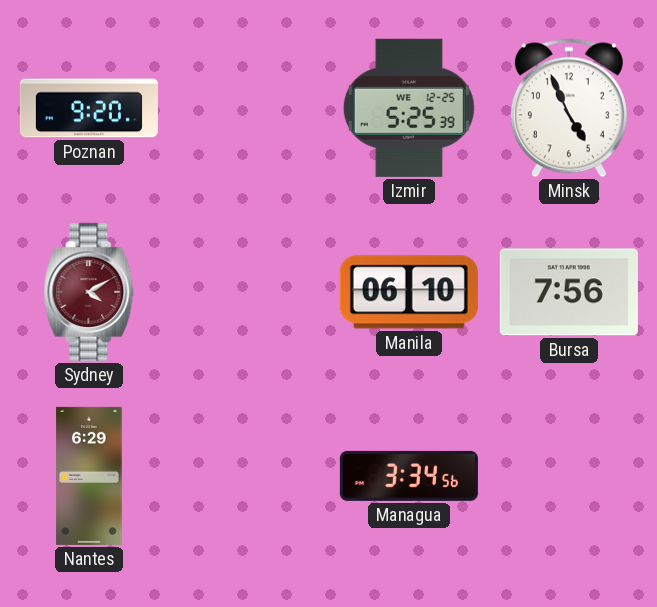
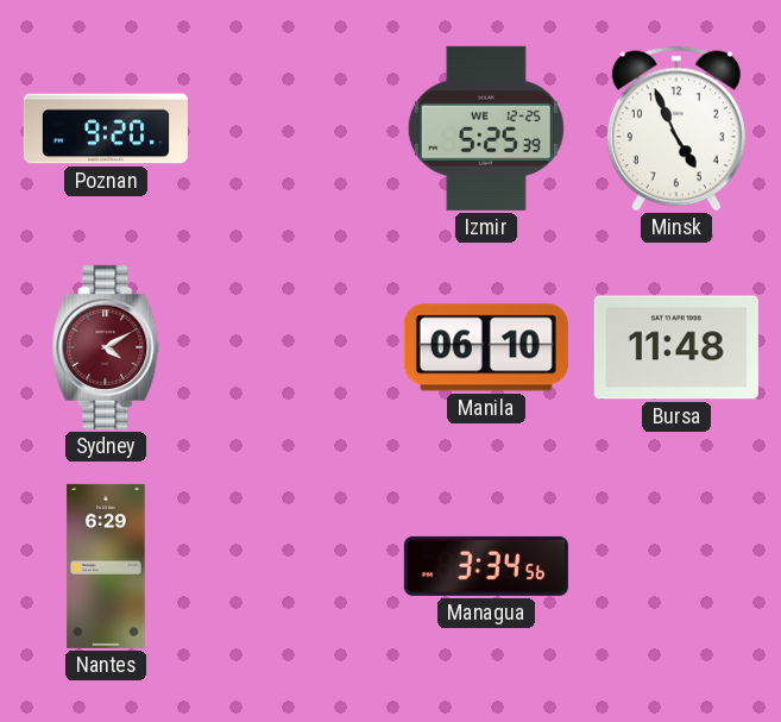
Bursa: 7:56 -> 11:48
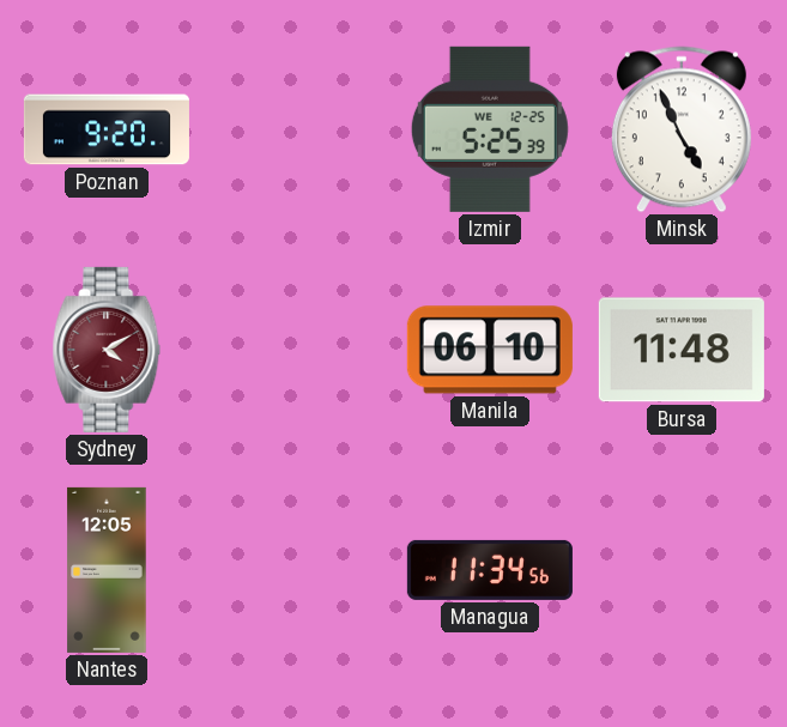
Nantes: 6:29 -> 12:05
Managua: 3:34 -> 11:34
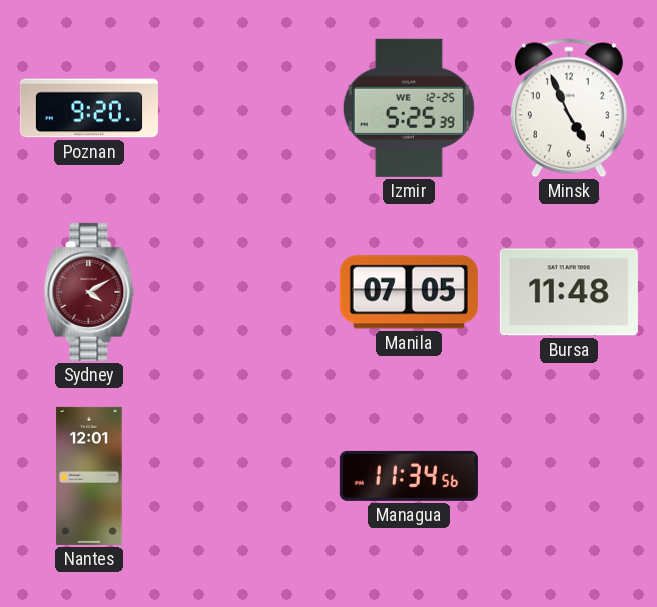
Manila: 06:10 -> 07:05
Nantes: 12:05 -> 12:01
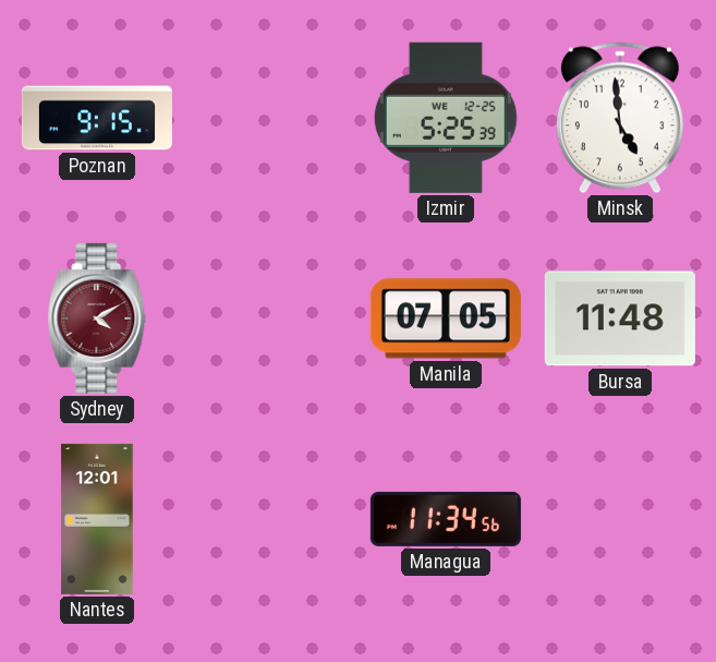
Poznan: 9:20 -> 9:15
Minsk: 4:56 -> 4:59
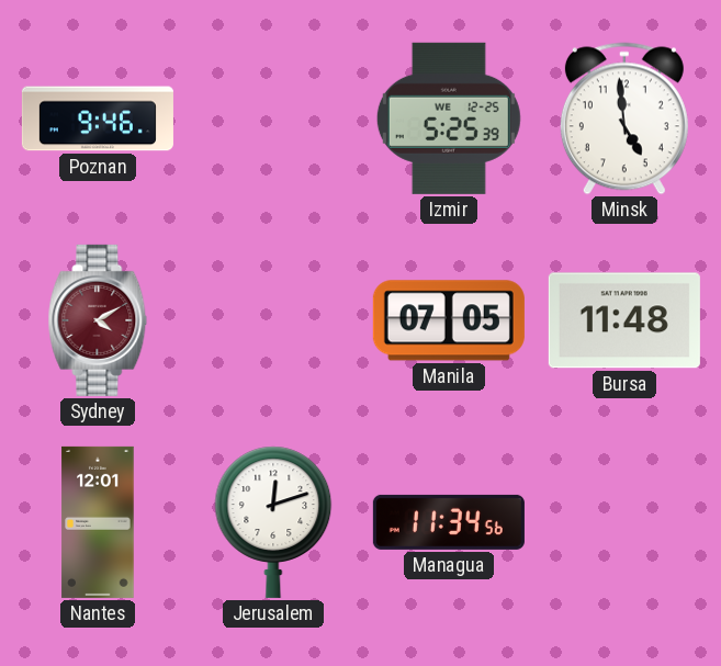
Poznan: 9:15 -> 9:46
Jerusalem: none -> 12:12
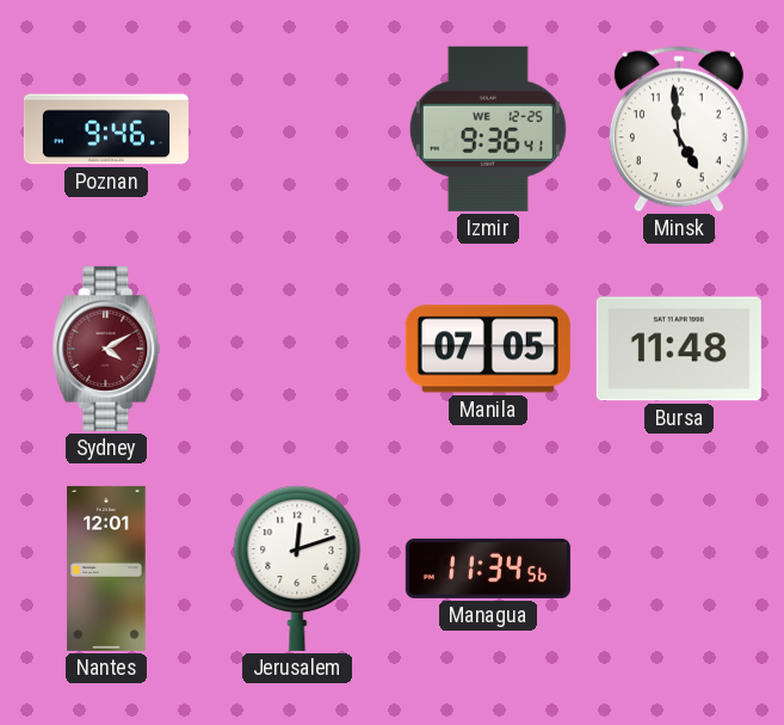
Izmir: 5:25 -> 9:36
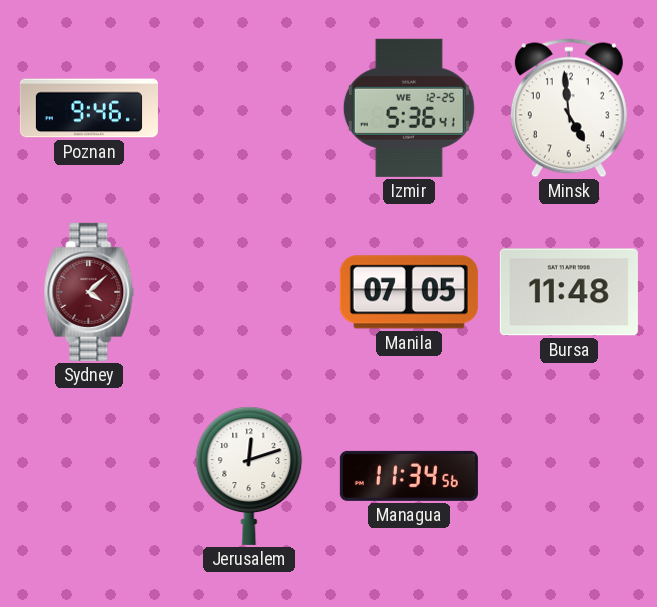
Izmir: 9:36 -> 5:36
Sydney: 4:10 -> 4:08
Nantes: 12:01 -> none
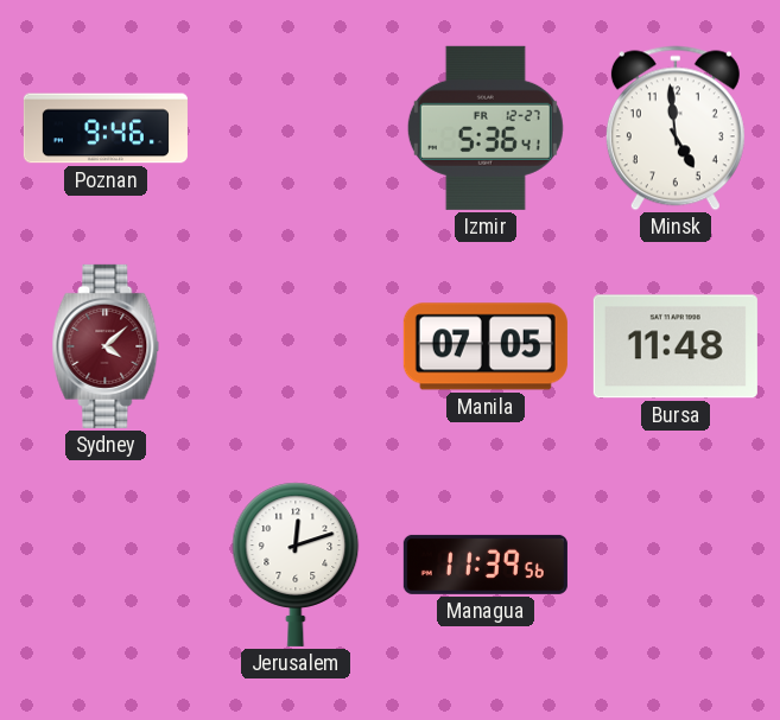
Izmir date: WE 12-25 -> FR 12-27
Managua: 11:34 -> 11:39
